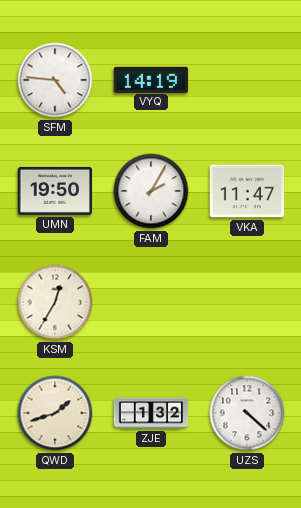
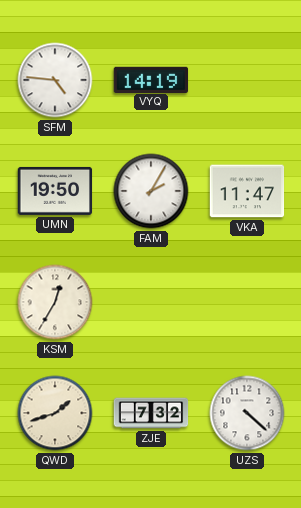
ZJE: 1:32 -> 7:32
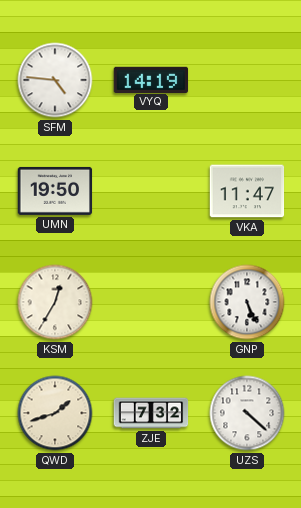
FAM: 2:05 -> none
GNP: none -> 5:26
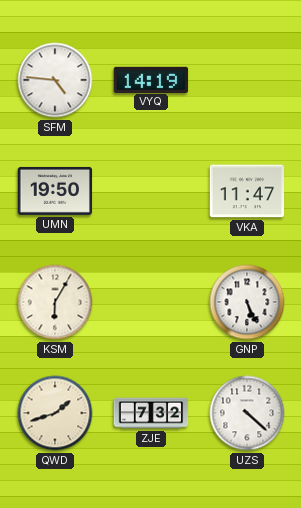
KSM: 12:35 -> 6:05
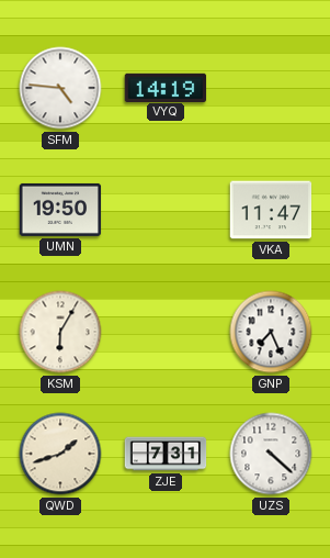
GNP: 5:26 -> 7:26
ZJE: 7:32 -> 7:31
